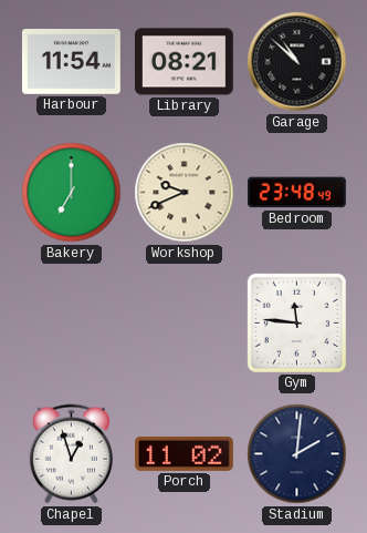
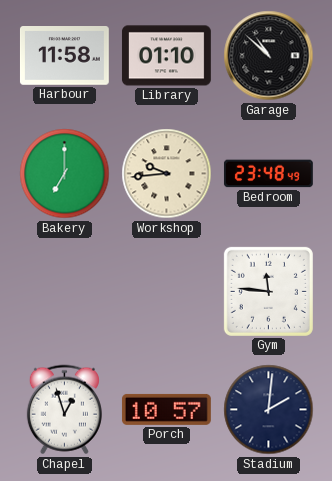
Harbour: 11:54 -> 11:58
Library: 08:21 -> 01:10
Workshop: 9:41 -> 9:44
Porch: 11:02 -> 10:57
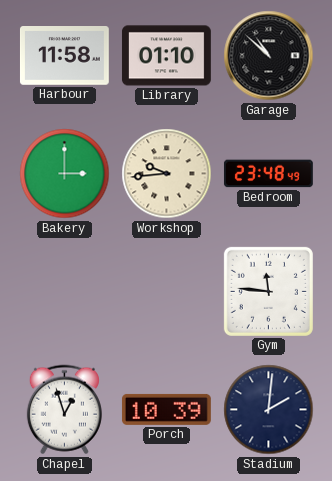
Bakery: 7:00 -> 3:00
Porch: 10:57 -> 10:39
